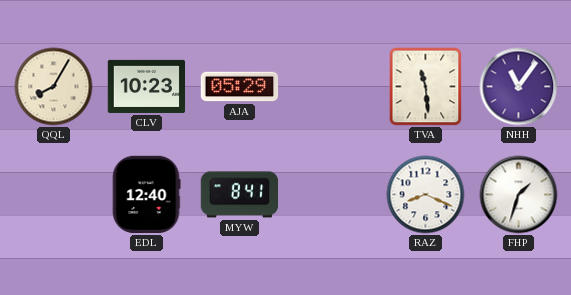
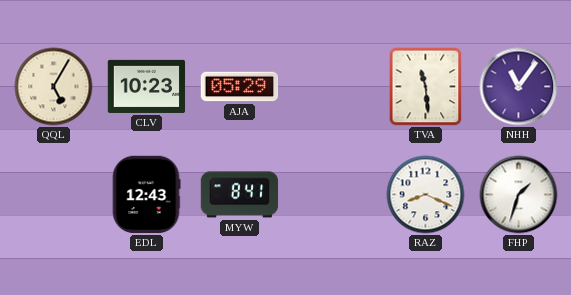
QQL: 8:05 -> 5:05
EDL: 12:40 -> 12:43
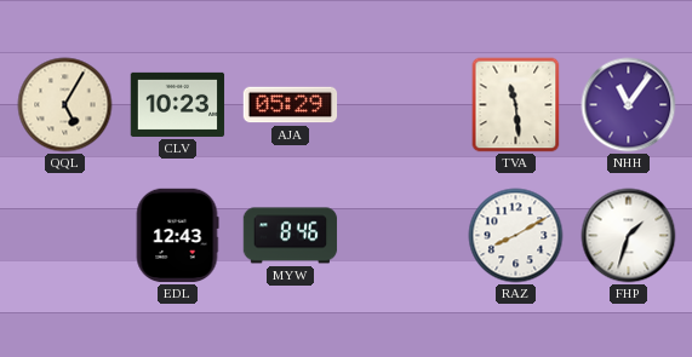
MYW: 8:41 -> 8:46
RAZ: 8:19 -> 8:10
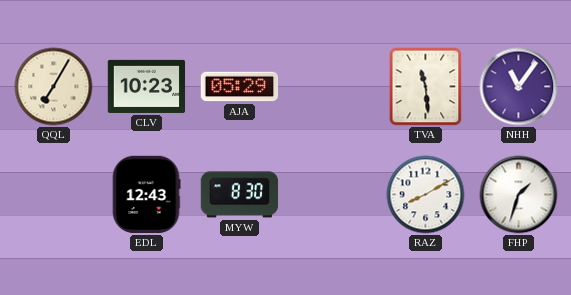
QQL: 5:05 -> 7:05
MYW: 8:46 -> 8:30
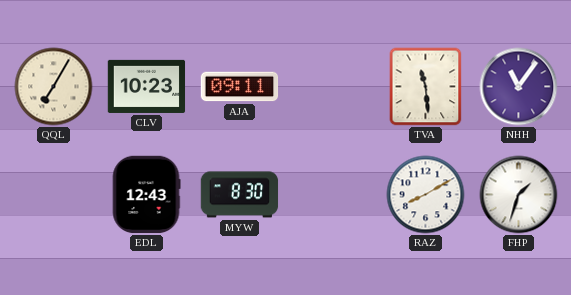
AJA: 05:29 -> 09:11
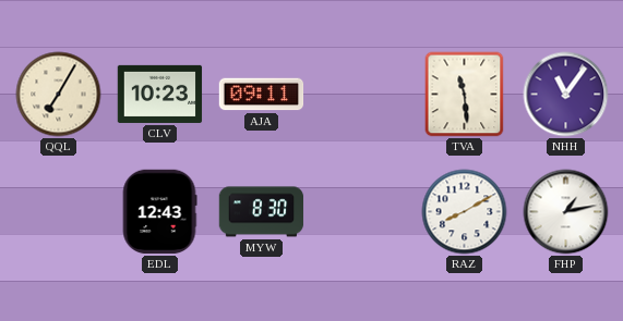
FHP: 1:33 -> 1:13
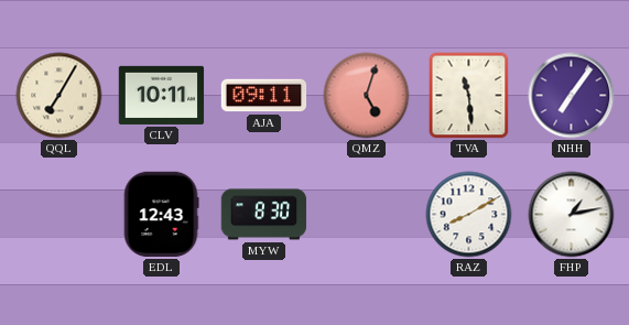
CLV: 10:23 -> 10:11
QMZ: none -> 5:03
NHH: 11:06 -> 7:06
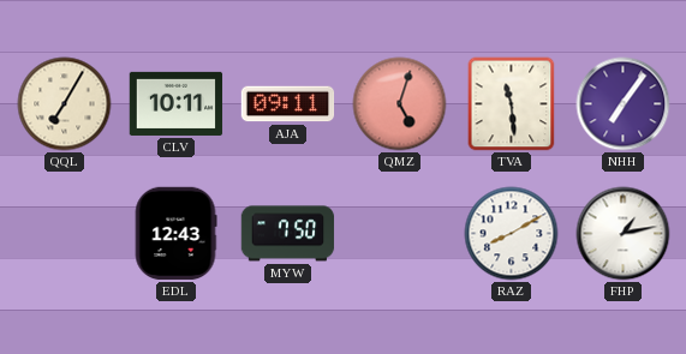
MYW: 8:30 -> 7:50
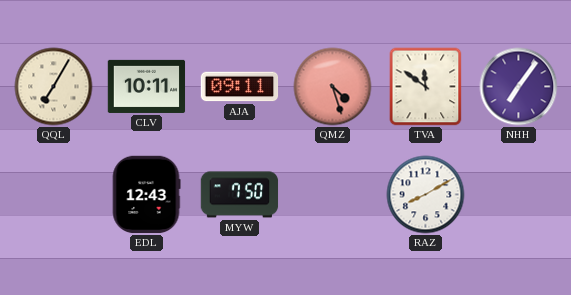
QMZ: 5:03 -> 4:27
TVA: 11:29 -> 11:51
FHP: 1:13 -> none
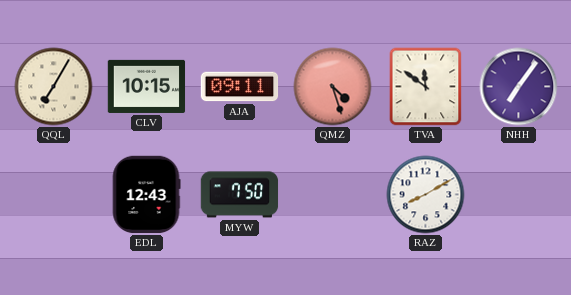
CLV: 10:11 -> 10:15
